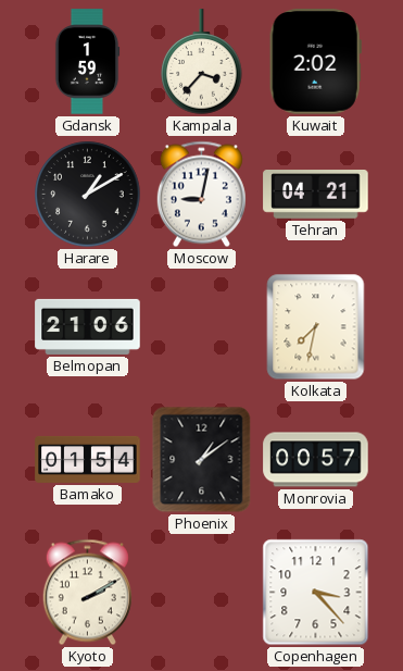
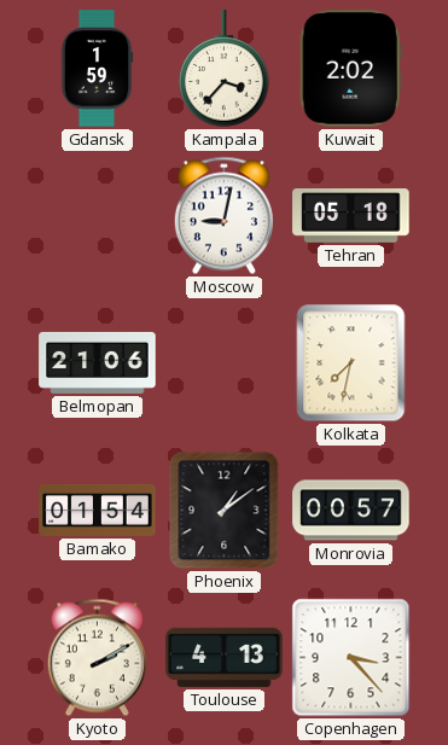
Harare: 1:10 -> none
Tehran: 04:21 -> 05:18
Toulouse: none -> 4:13
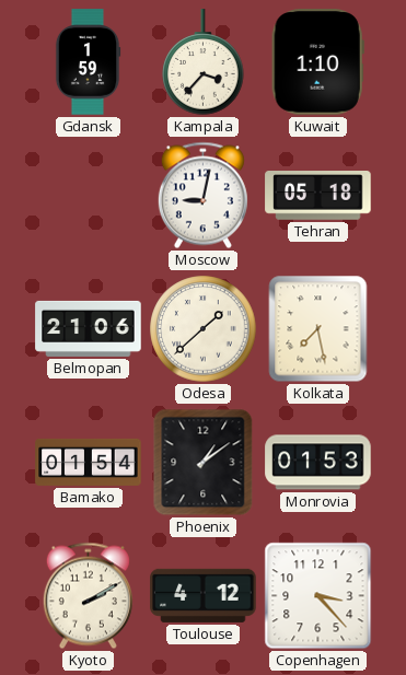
Kuwait: 2:02 -> 1:10
Odesa: none -> 1:38
Kolkata: 7:32 -> 7:28
Monrovia: 00:57 -> 01:53
Toulouse: 4:13 -> 4:12
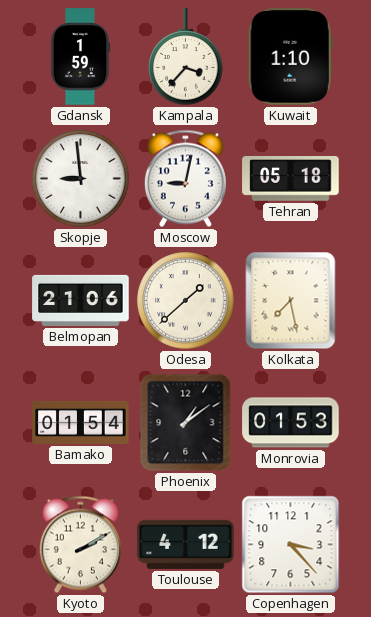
Skopje: none -> 8:59
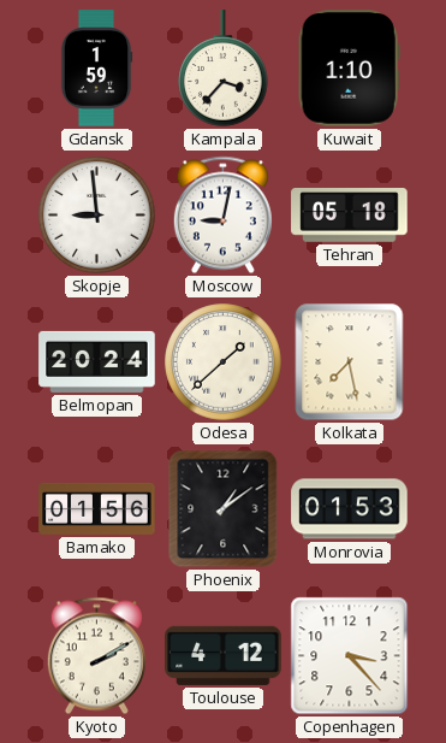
Belmopan: 21:06 -> 20:24
Bamako: 01:54 -> 01:56
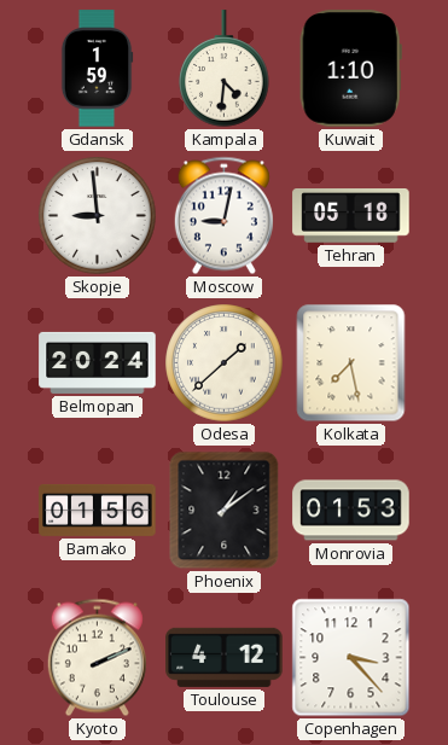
Kampala: 3:37 -> 4:31
Kyoto: 2:10 -> 2:11
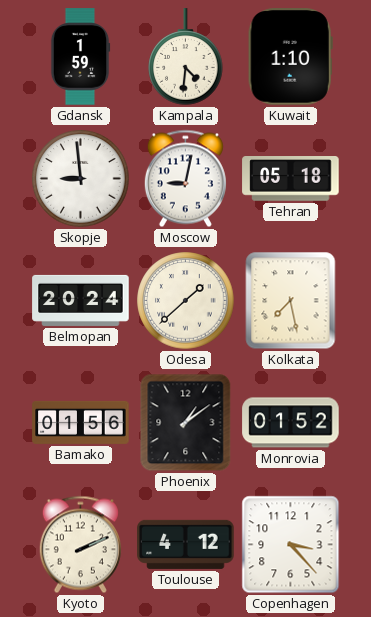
Monrovia: 01:53 -> 01:52
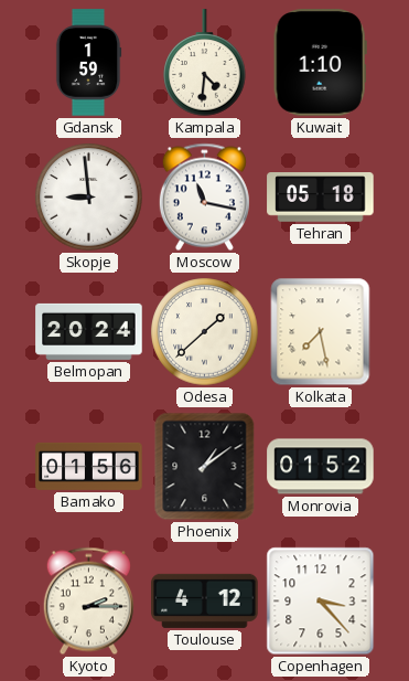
Moscow: 9:02 -> 11:17
Kyoto: 2:11 -> 2:15
